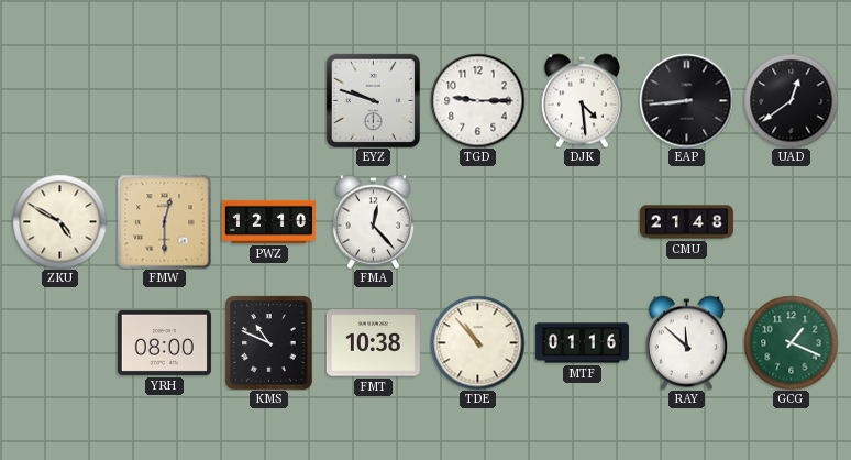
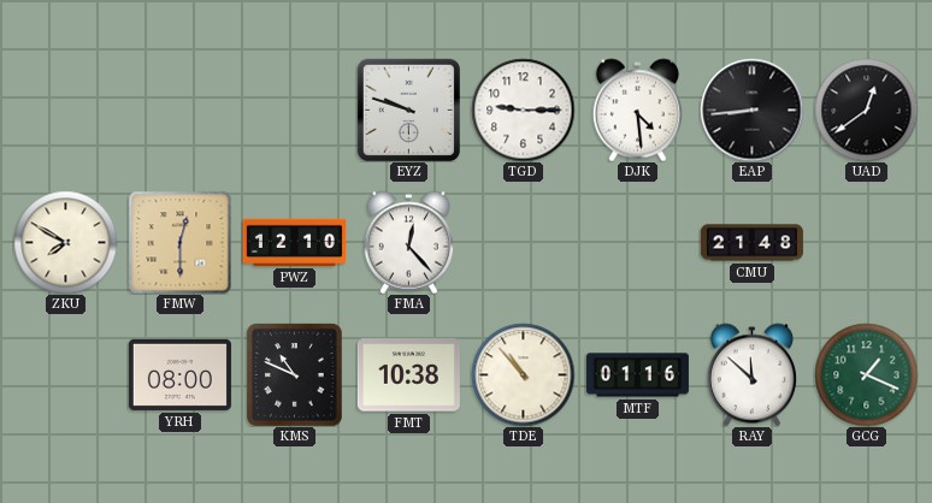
ZKU: 4:50 -> 7:50
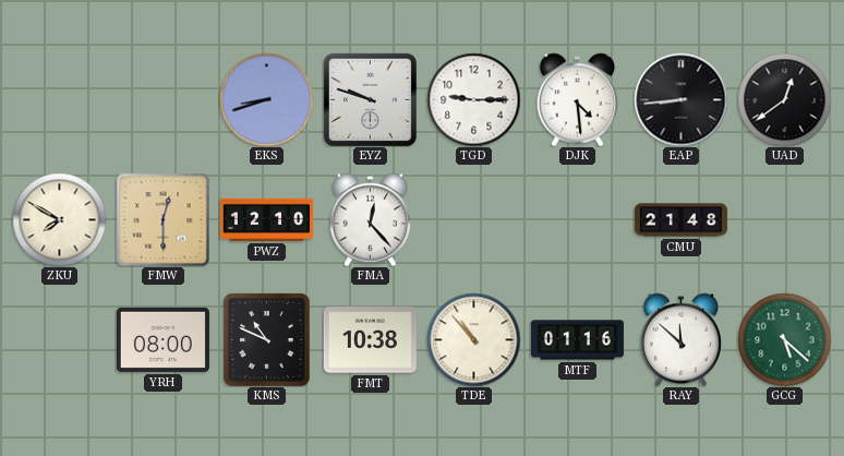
EKS: none -> 8:42
GCG: 1:19 -> 5:22
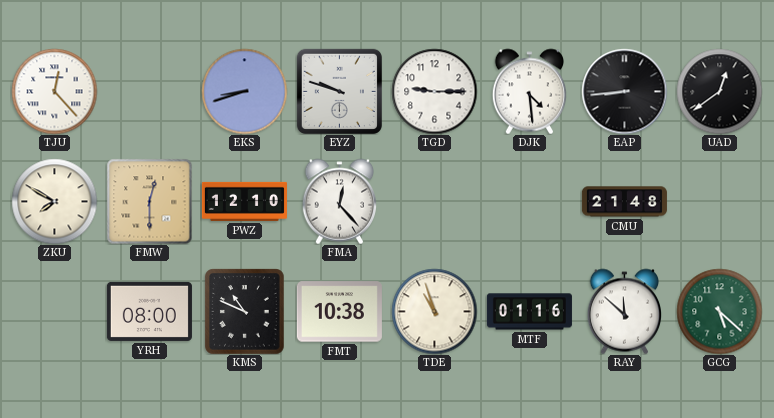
TJU: none -> 12:23
TDE: 10:53 -> 10:57
